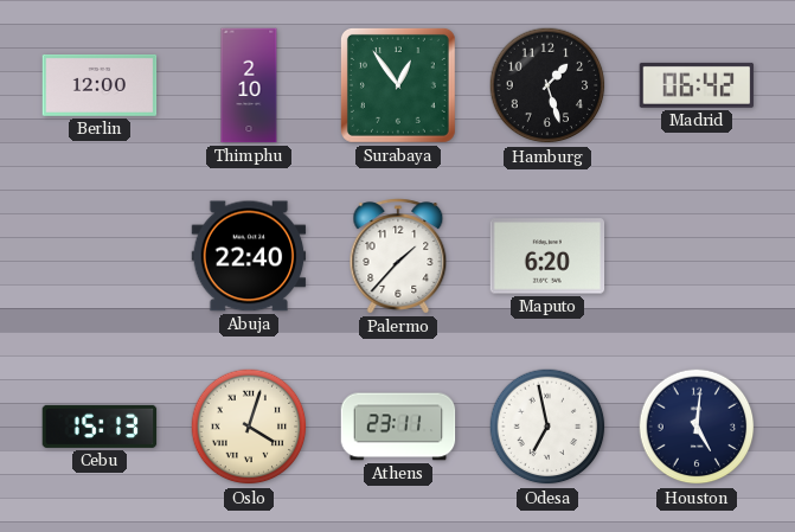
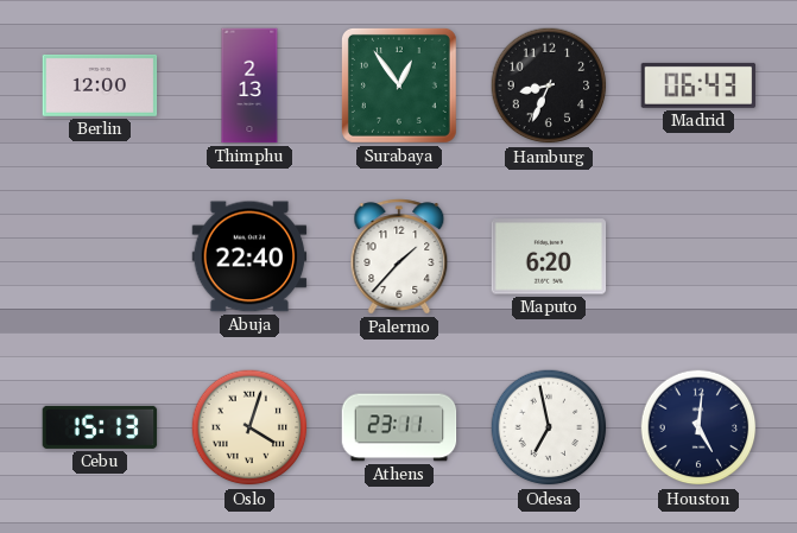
Thimphu: 2:10 -> 2:13
Hamburg: 1:27 -> 8:34
Madrid: 06:42 -> 06:43
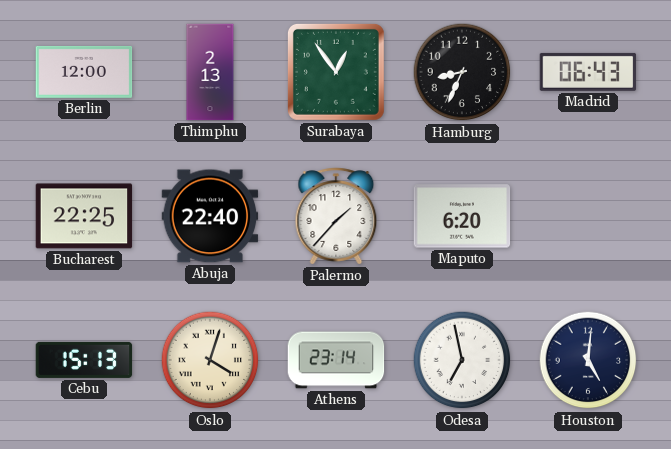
Bucharest: none -> 22:25
Athens: 23:11 -> 23:14
